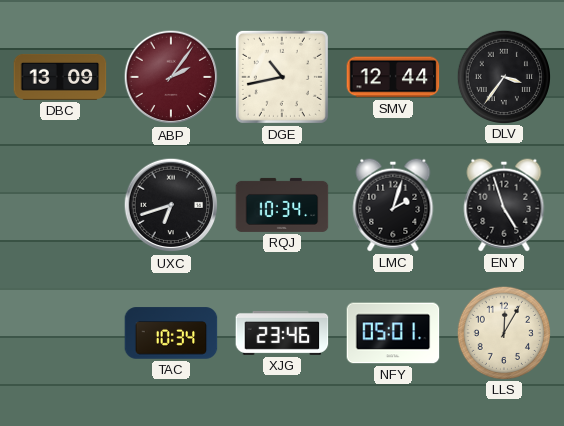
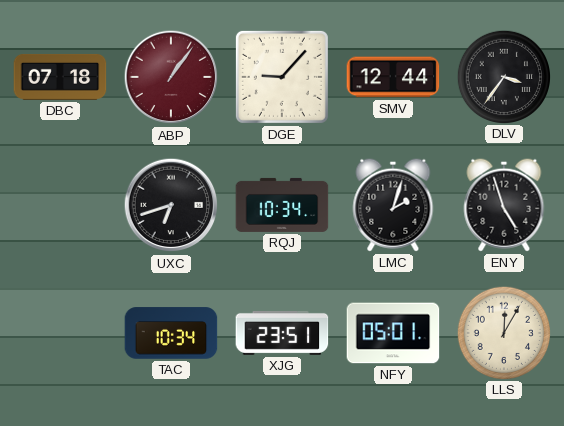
DBC: 13:09 -> 07:18
ABP: 2:06 -> 1:06
DGE: 10:43 -> 9:07
XJG: 23:46 -> 23:51
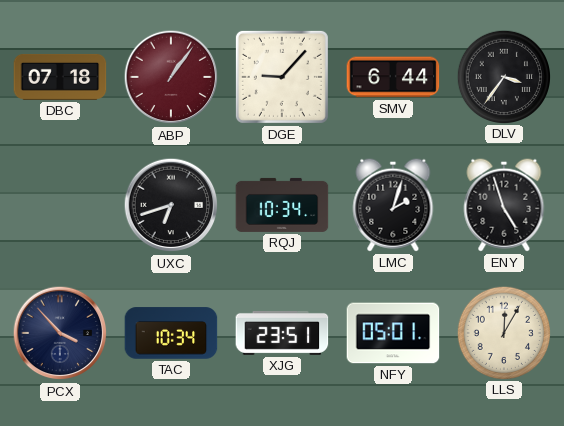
SMV: 12:44 -> 6:44
PCX: none -> 3:53
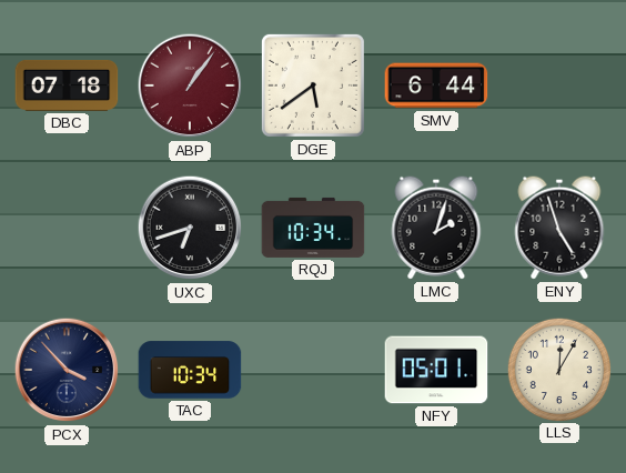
DGE: 9:07 -> 5:39
DLV: 3:36 -> none
XJG: 23:51 -> none
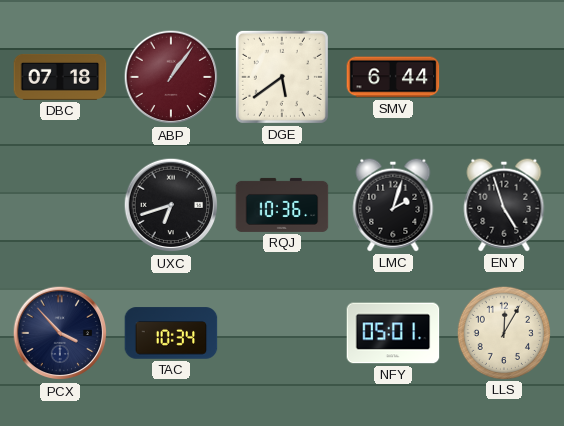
RQJ: 10:34 -> 10:36
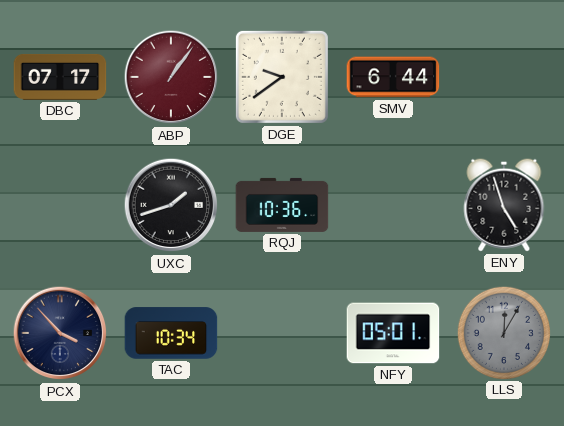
DBC: 07:18 -> 07:17
DGE: 5:39 -> 9:39
UXC: 6:42 -> 1:42
LMC: 2:03 -> none
LLS dial: cream -> grey
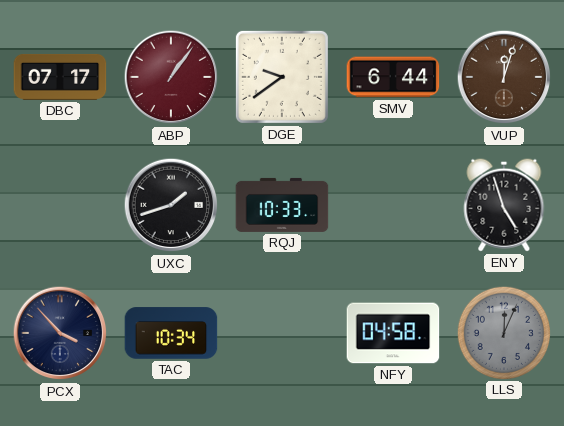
VUP: none -> 12:03
RQJ: 10:36 -> 10:33
NFY: 05:01 -> 04:58
LLS: 12:05 -> 12:04
